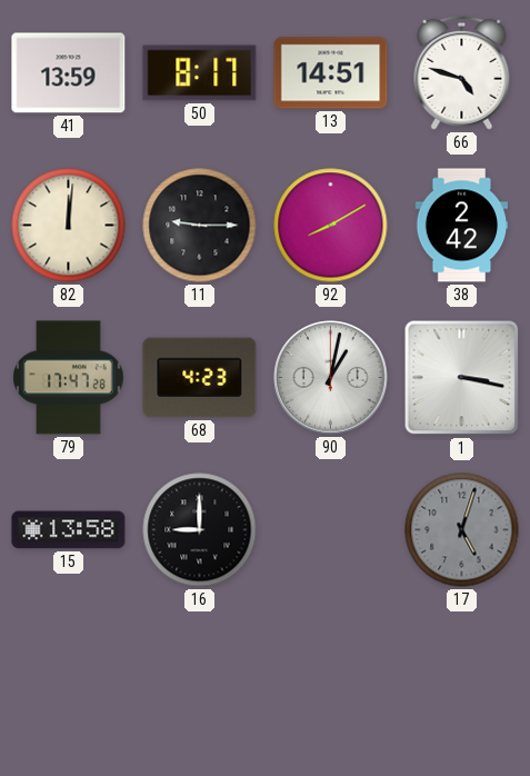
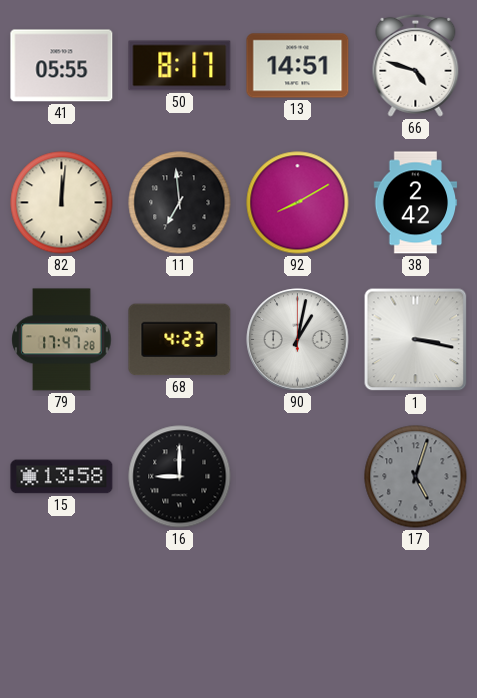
41: 13:59 -> 05:55
11: 9:15 -> 6:59
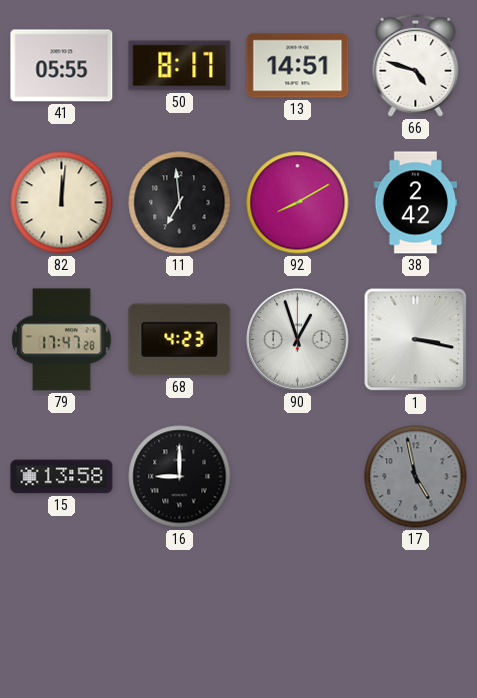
90: 1:02 -> 12:57
17: 5:03 -> 4:58
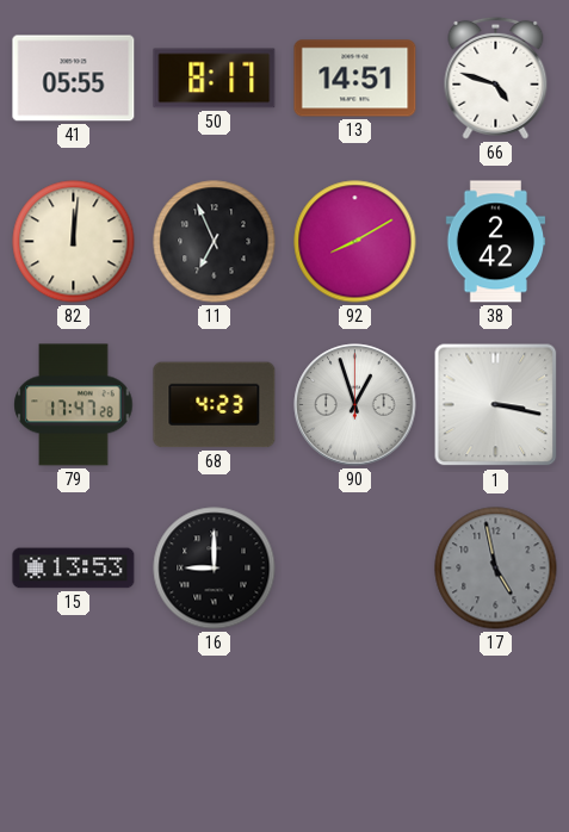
11: 6:59 -> 6:56
15: 13:58 -> 13:53
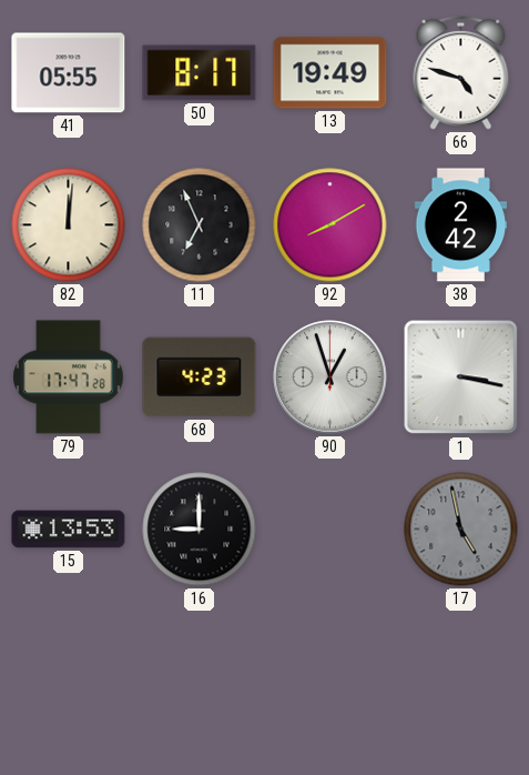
13: 14:51 -> 19:49
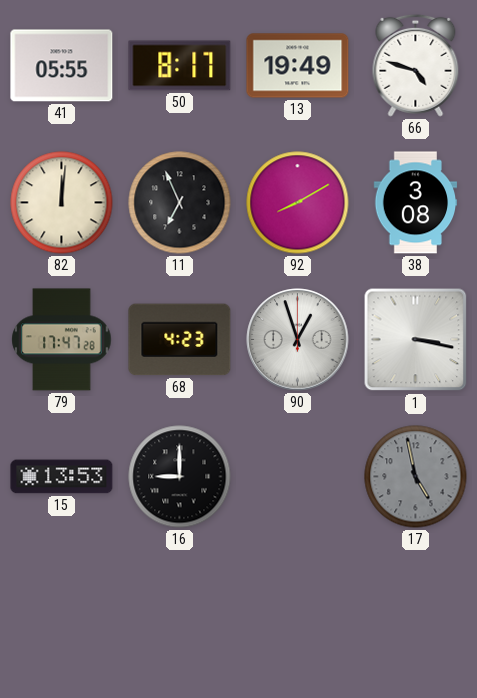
38: 2:42 -> 3:08
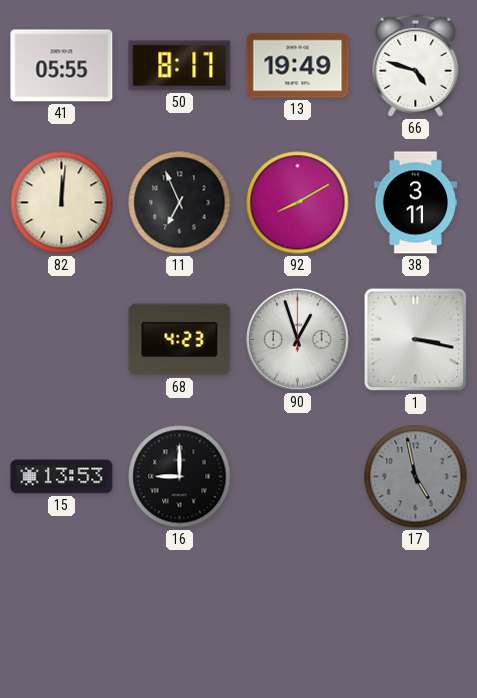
38: 3:08 -> 3:11
79: 17:47 -> none
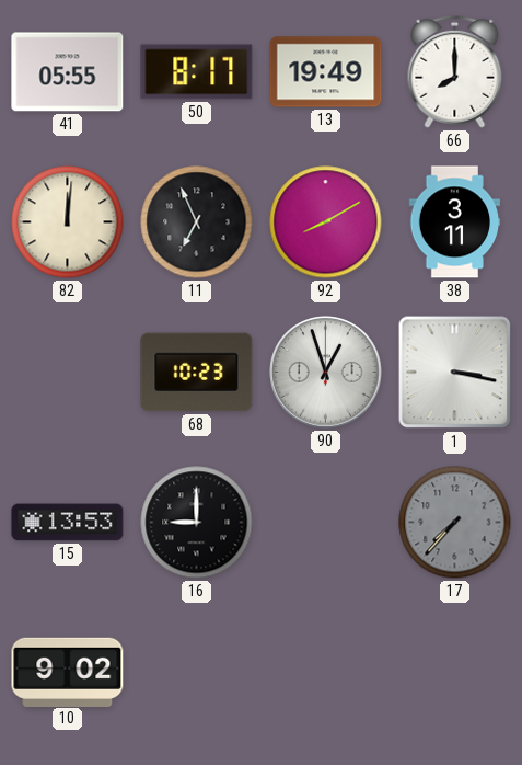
66: 4:48 -> 8:00
68: 4:23 -> 10:23
17: 4:58 -> 7:37
10: none -> 9:02
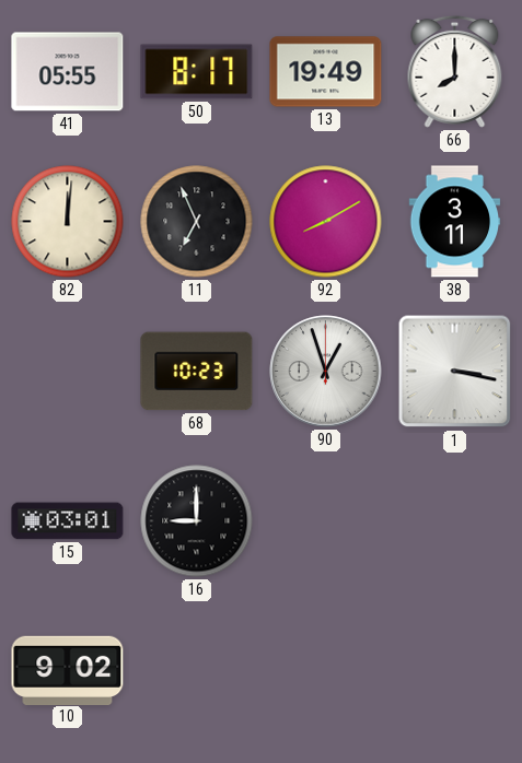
15: 13:53 -> 03:01
17: 7:37 -> none
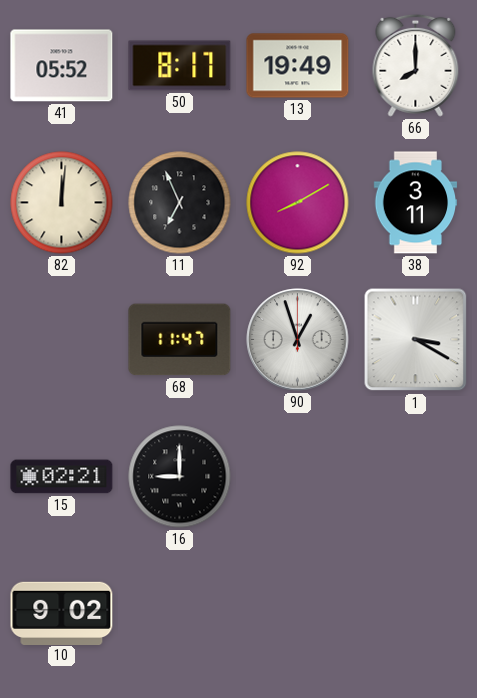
41: 05:55 -> 05:52
68: 10:23 -> 11:47
1: 3:17 -> 3:20
15: 03:01 -> 02:21
